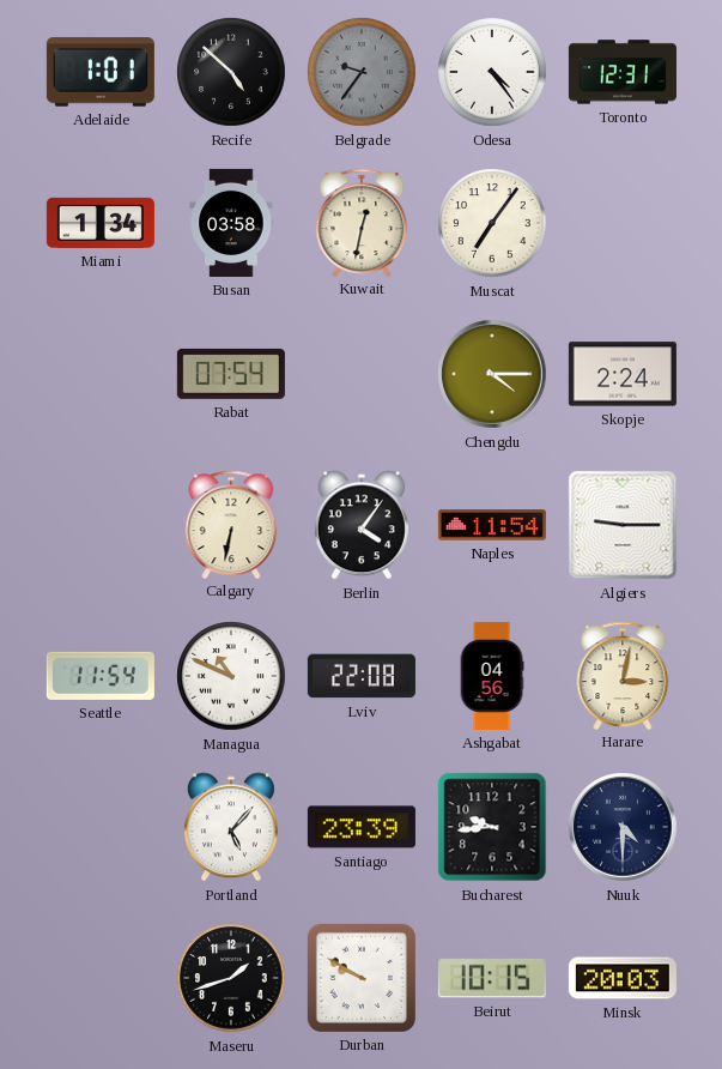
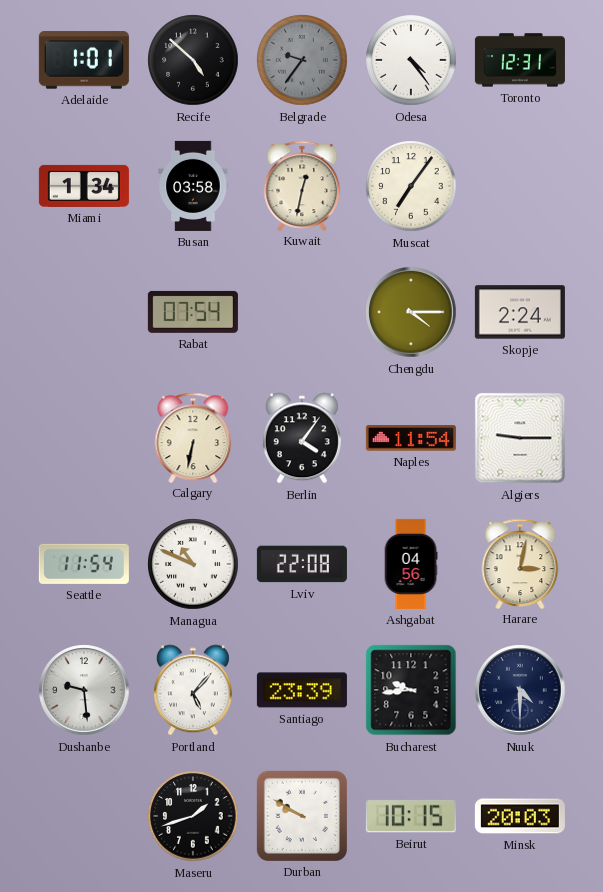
Dushanbe: none -> 9:29
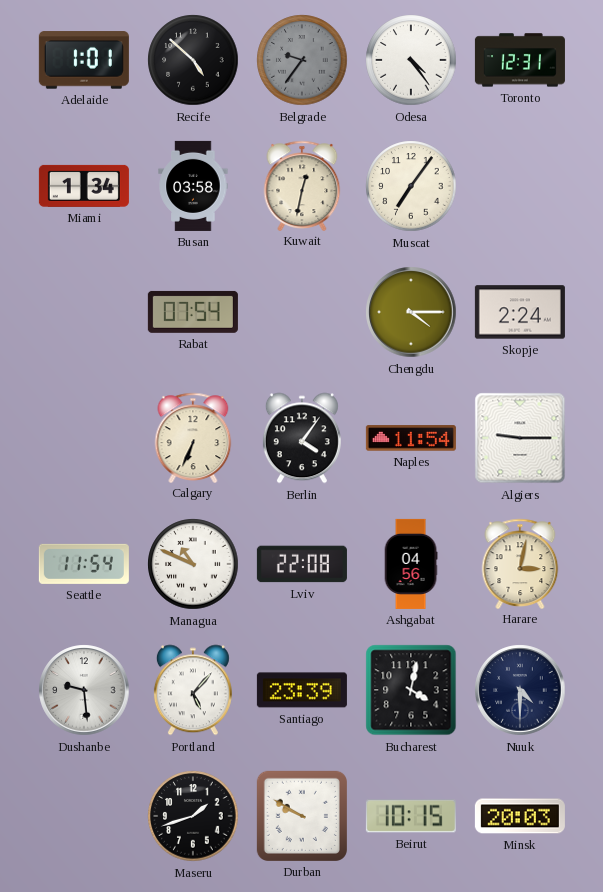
Calgary: 6:32 -> 6:34
Bucharest: 9:44 -> 4:02
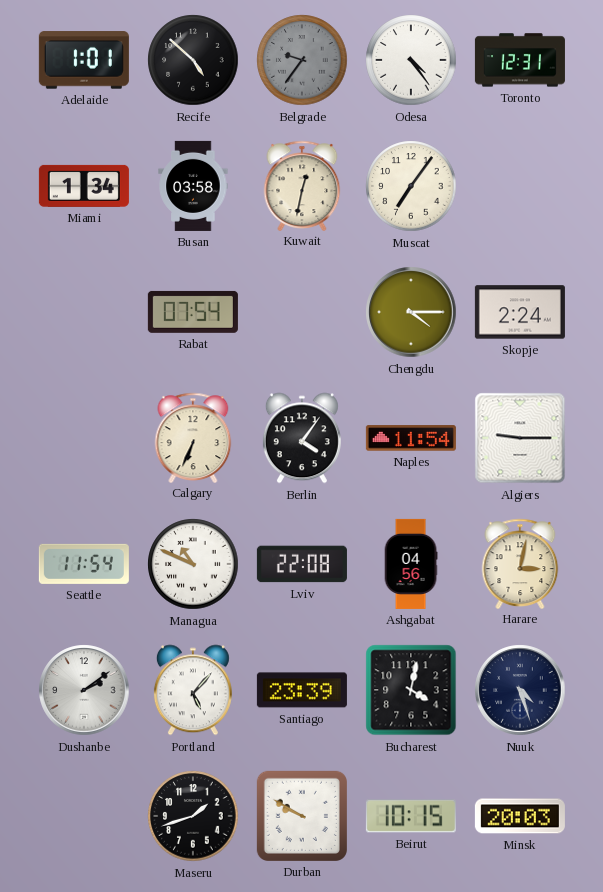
Dushanbe: 9:29 -> 2:09
Nuuk: 4:30 -> 4:27
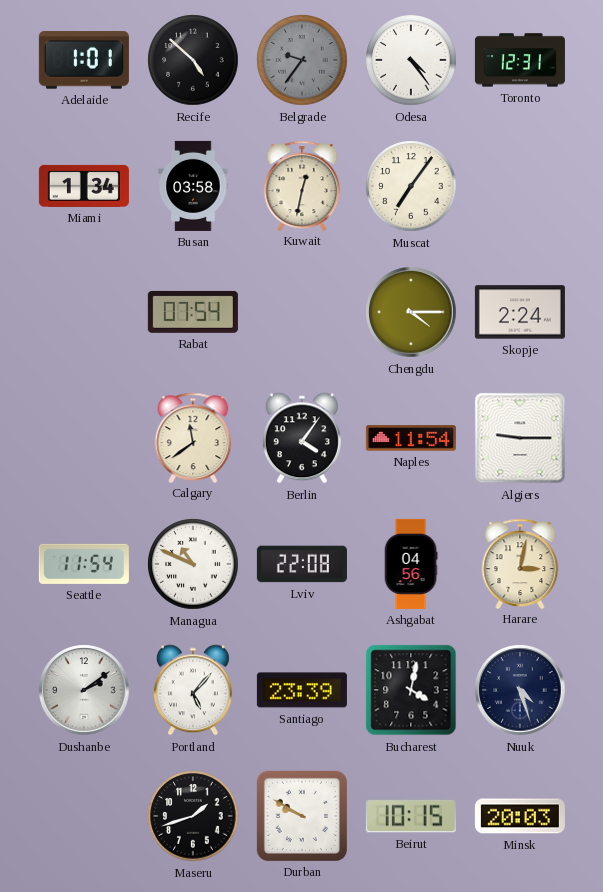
Calgary: 6:34 -> 11:39
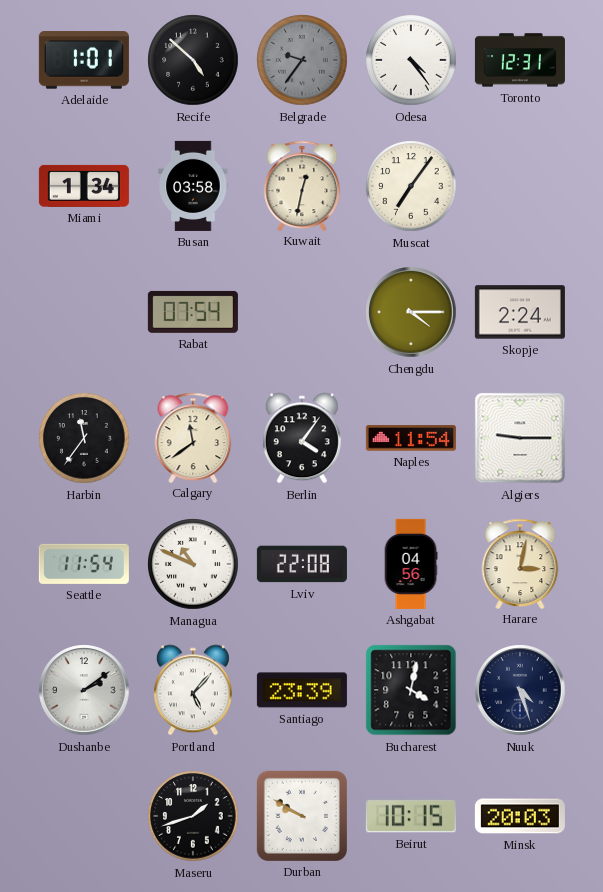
Harbin: none -> 11:36
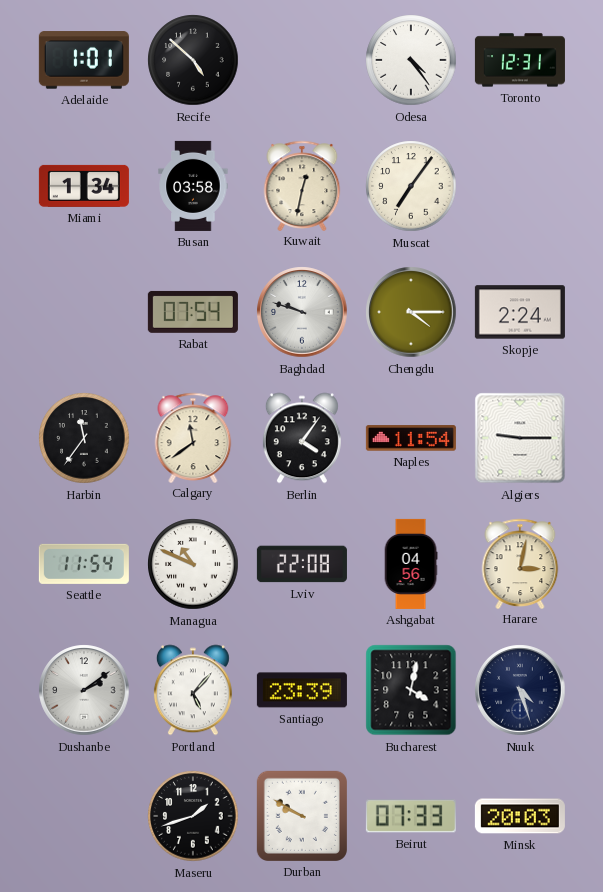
Belgrade: 9:36 -> none
Baghdad: none -> 9:48
Beirut: 10:15 -> 07:33
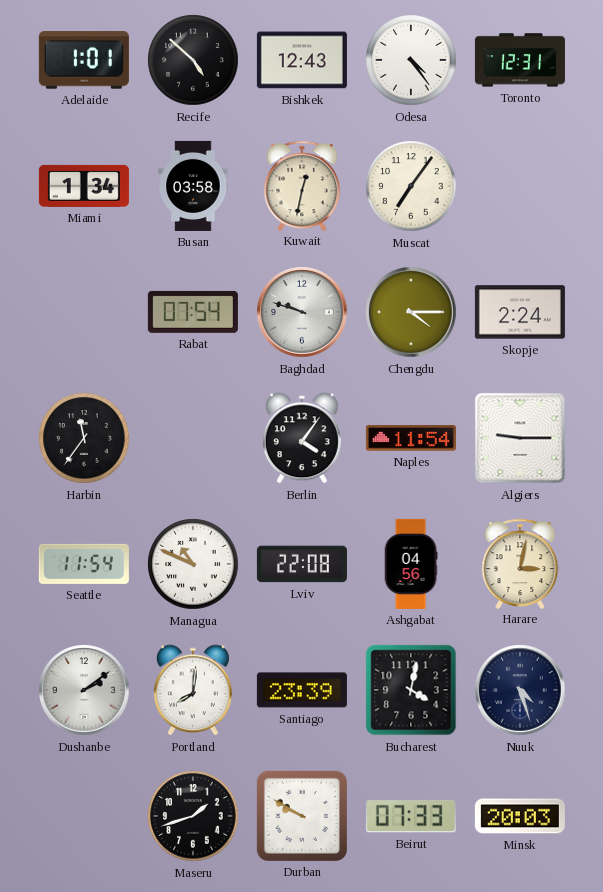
Bishkek: none -> 12:43
Calgary: 11:39 -> none
Portland: 5:07 -> 8:01
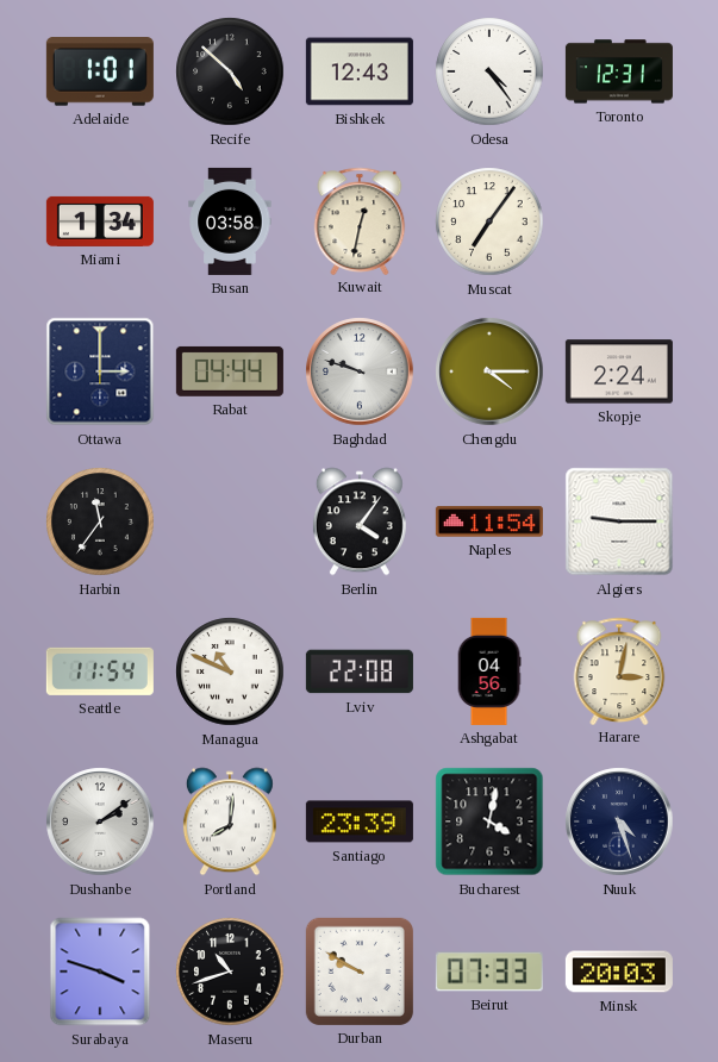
Ottawa: none -> 3:00
Rabat: 07:54 -> 04:44
Surabaya: none -> 3:48
Maseru: 1:42 -> 10:42
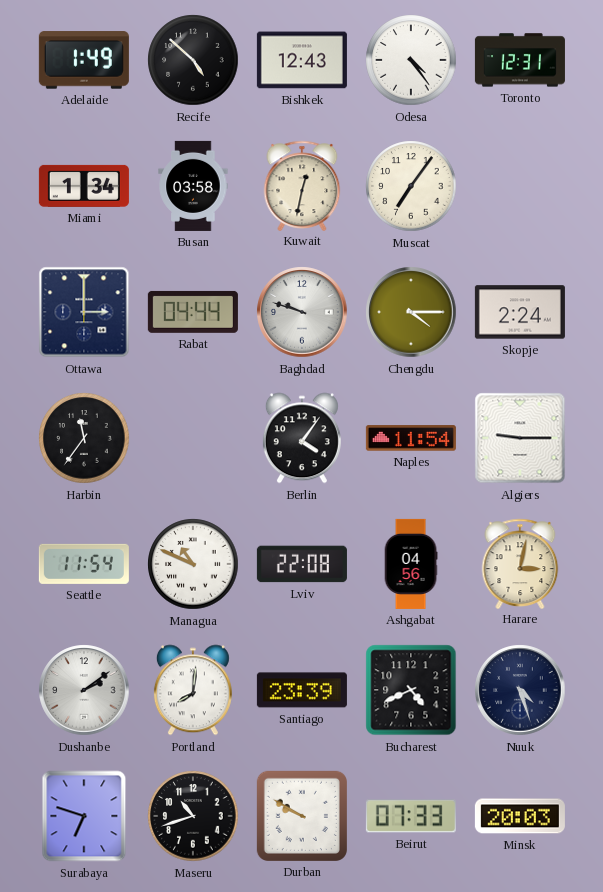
Adelaide: 1:01 -> 1:49
Bucharest: 4:02 -> 4:41
Surabaya: 3:48 -> 6:48
